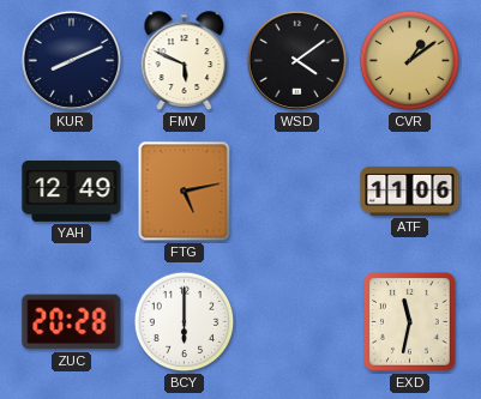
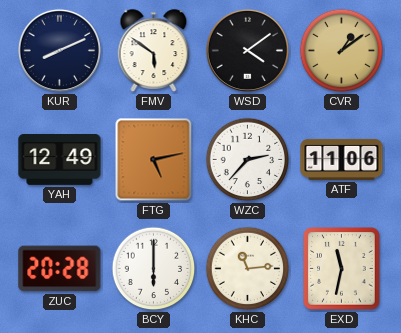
FMV: 5:49 -> 5:51
WZC: none -> 2:37
KHC: none -> 11:14
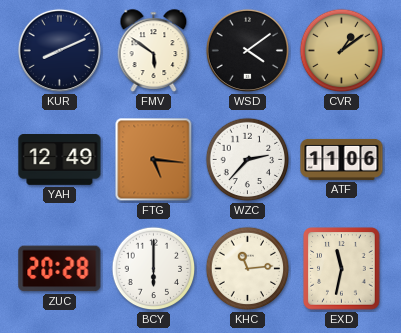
FTG: 5:13 -> 5:16
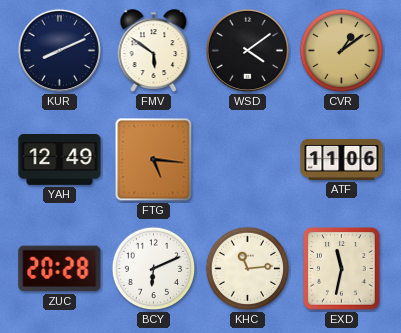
WZC: 2:37 -> none
BCY: 6:00 -> 6:11
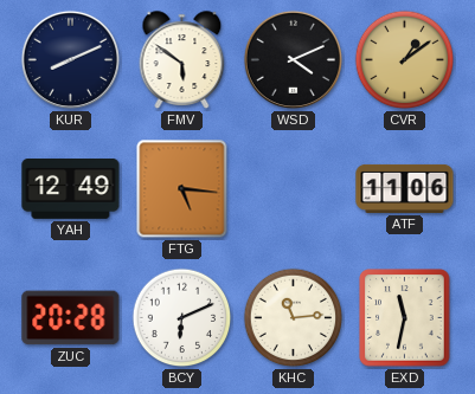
WSD: 4:09 -> 4:11
